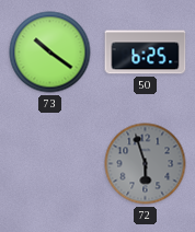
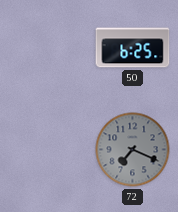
73: 10:21 -> none
72: 5:57 -> 7:19
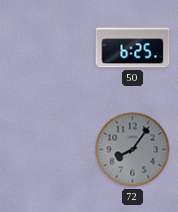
72: 7:19 -> 8:06
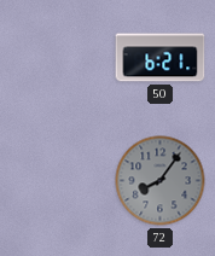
50: 6:25 -> 6:21
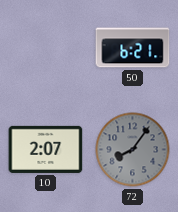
10: none -> 2:07
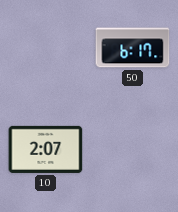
50: 6:21 -> 6:17
72: 8:06 -> none
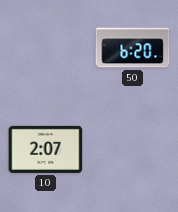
50: 6:17 -> 6:20
